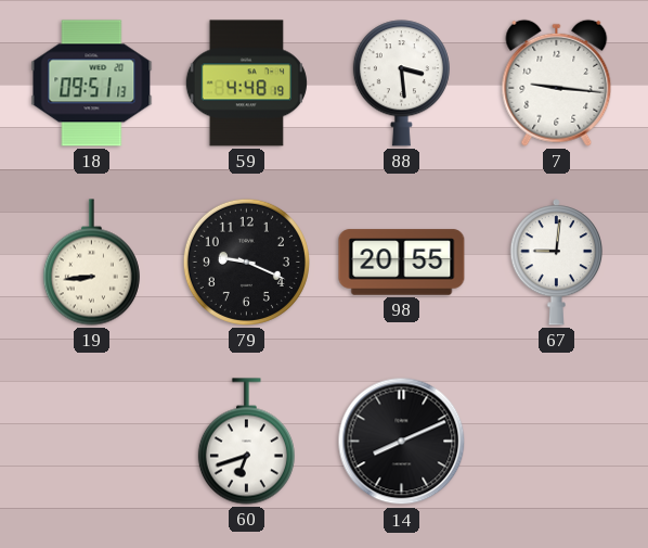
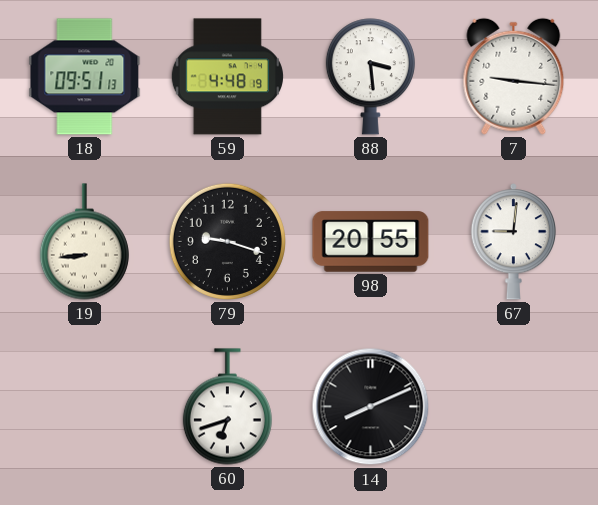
79: 9:19 -> 9:18
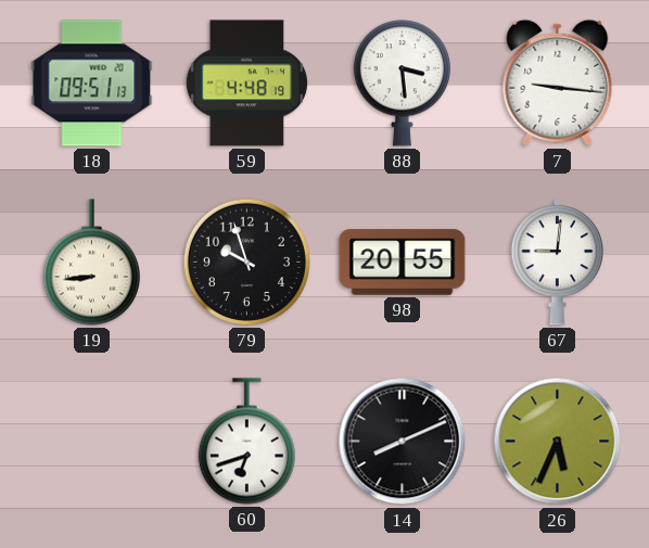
79: 9:18 -> 9:57
26: none -> 5:34
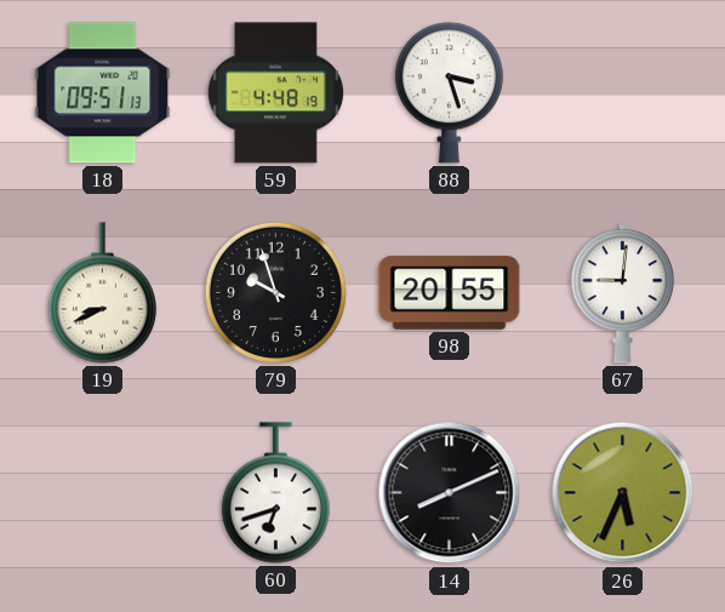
88: 3:29 -> 3:27
7: 9:16 -> none
19: 8:44 -> 8:41
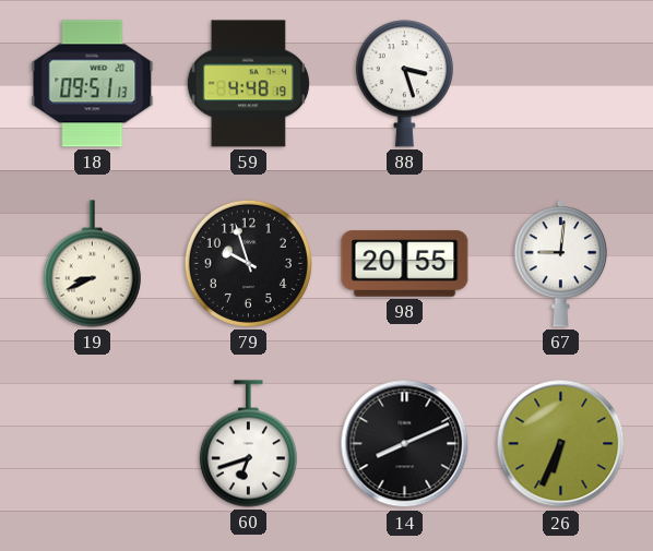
26: 5:34 -> 6:34
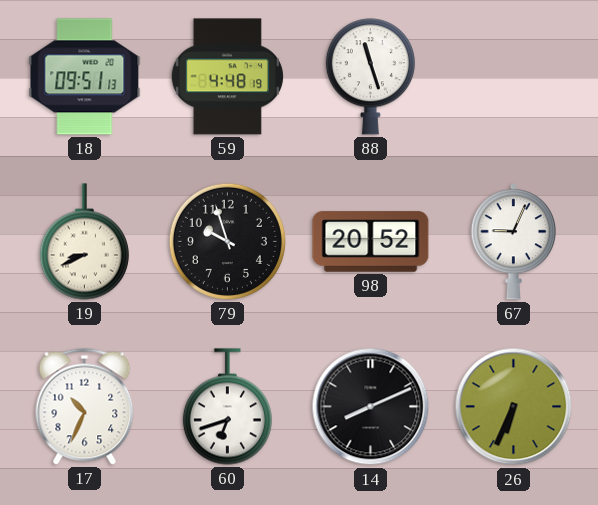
88: 3:27 -> 11:27
98: 20:55 -> 20:52
67: 9:01 -> 9:04
17: none -> 10:34
